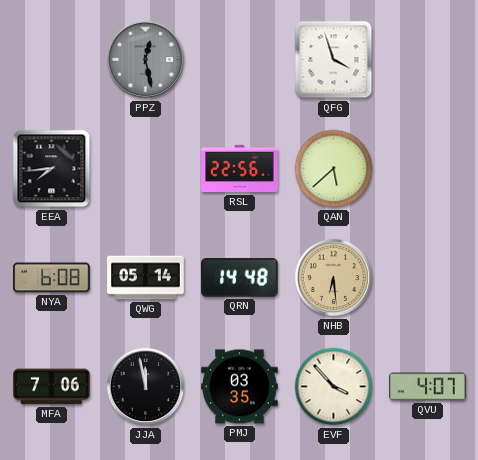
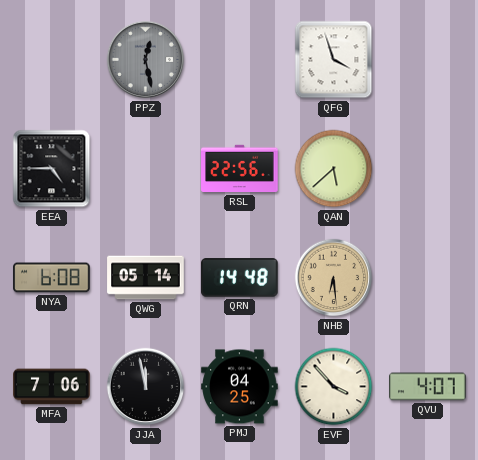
EEA: 7:44 -> 4:45
PMJ: 03:35 -> 04:25
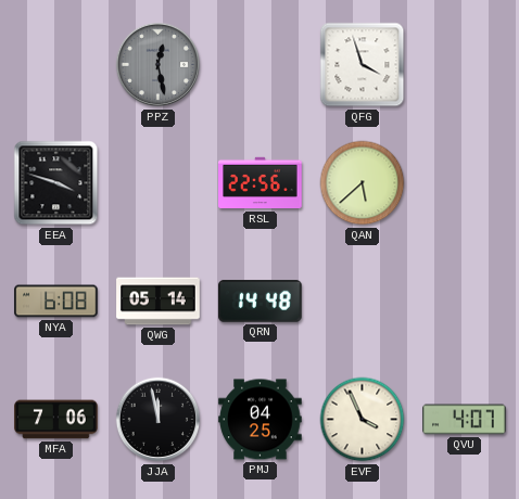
EEA: 4:45 -> 3:48
NHB: 6:29 -> none
EVF: 3:53 -> 3:56
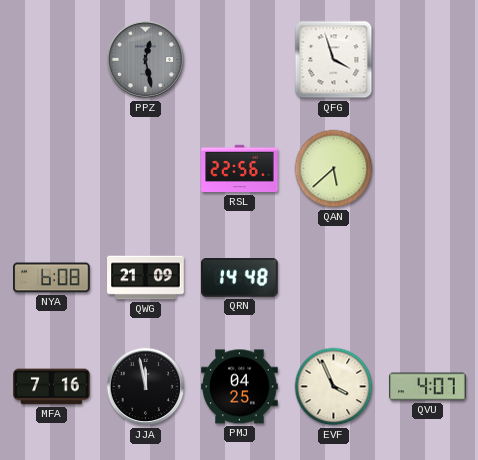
EEA: 3:48 -> none
QWG: 05:14 -> 21:09
MFA: 7:06 -> 7:16
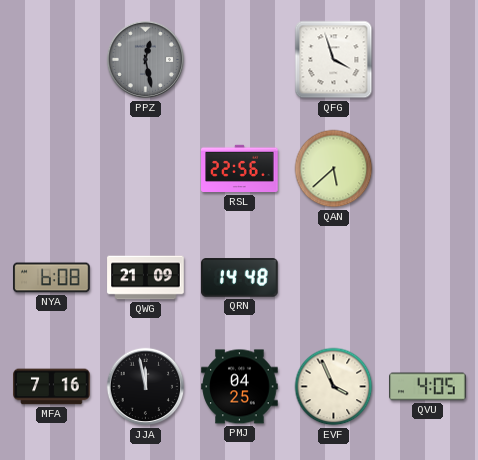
QVU: 4:07 -> 4:05
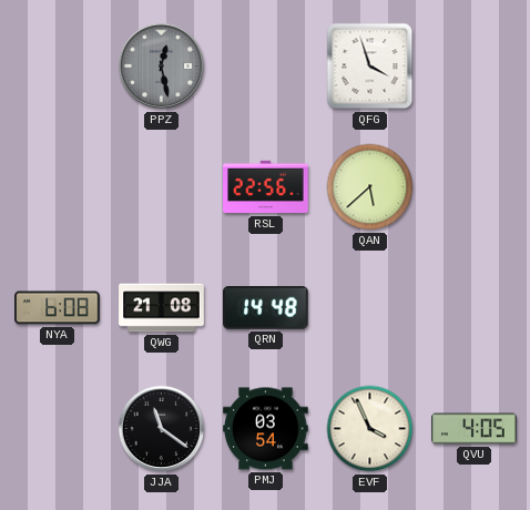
QWG: 21:09 -> 21:08
MFA: 7:16 -> none
JJA: 11:58 -> 11:21
PMJ: 04:25 -> 03:54
